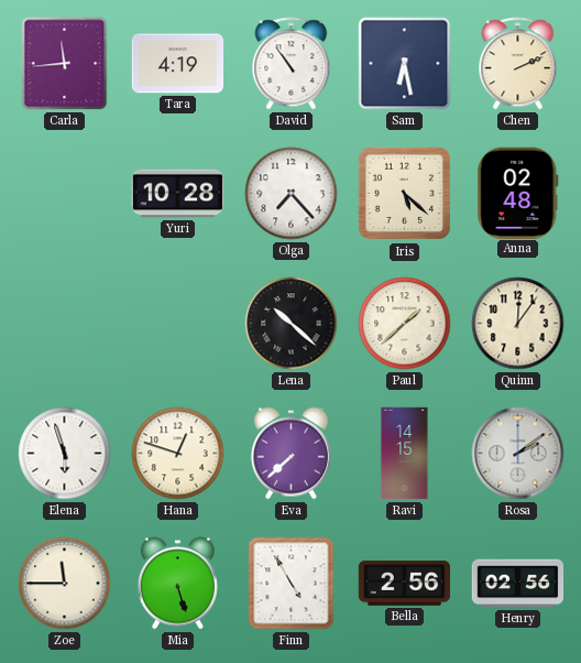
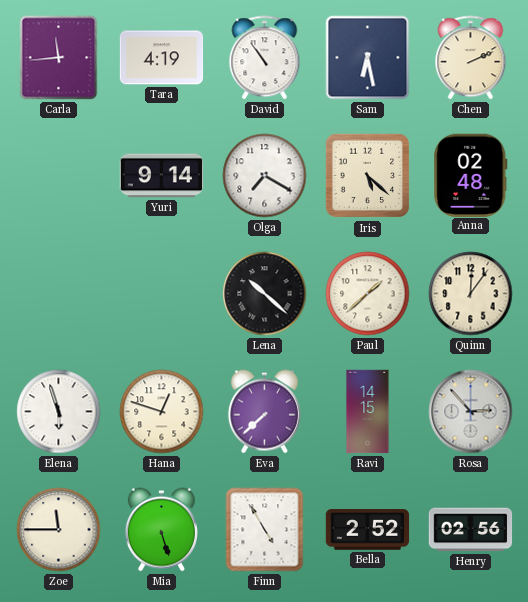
Yuri: 10:28 -> 9:14
Olga: 7:23 -> 7:20
Rosa: 2:09 -> 2:53
Bella: 2:56 -> 2:52
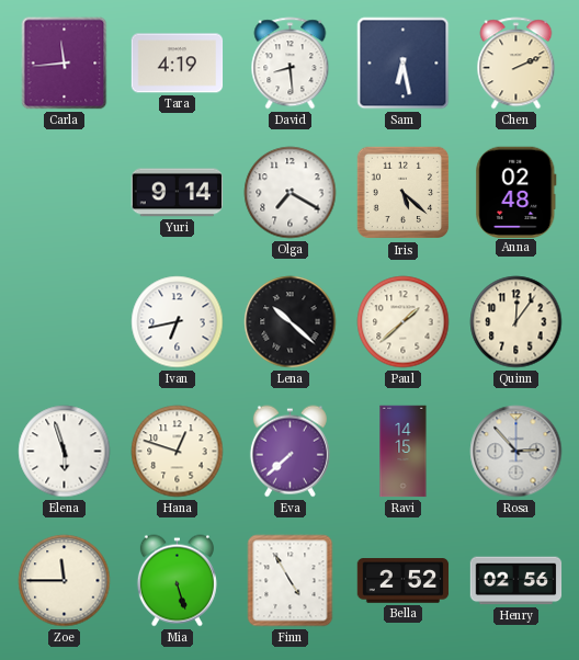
David: 10:54 -> 8:29
Ivan: none -> 6:43
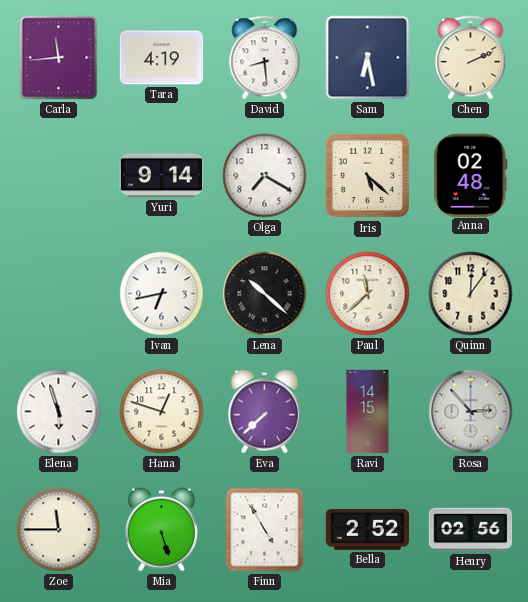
Paul: 1:38 -> 11:38
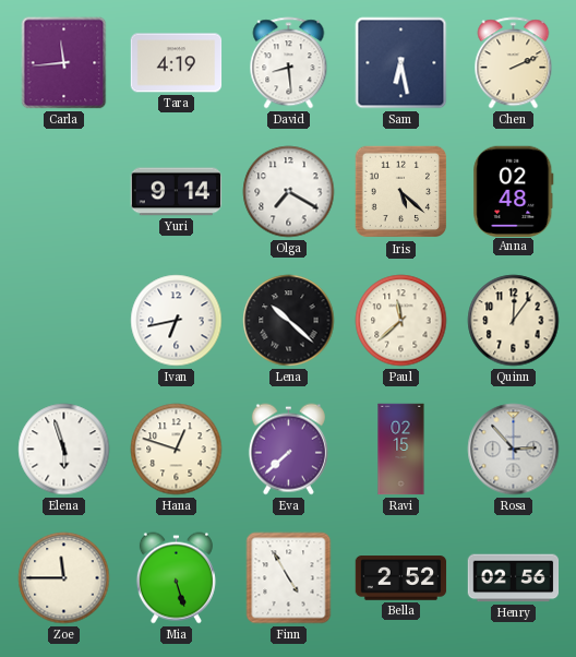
Ravi: 14:15 -> 02:15
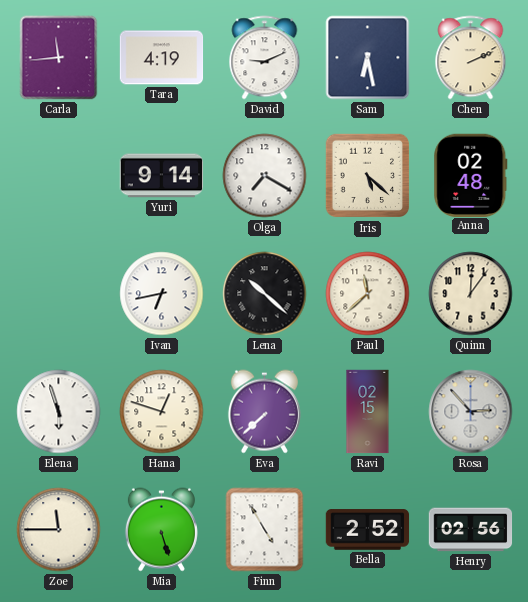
David: 8:29 -> 9:11
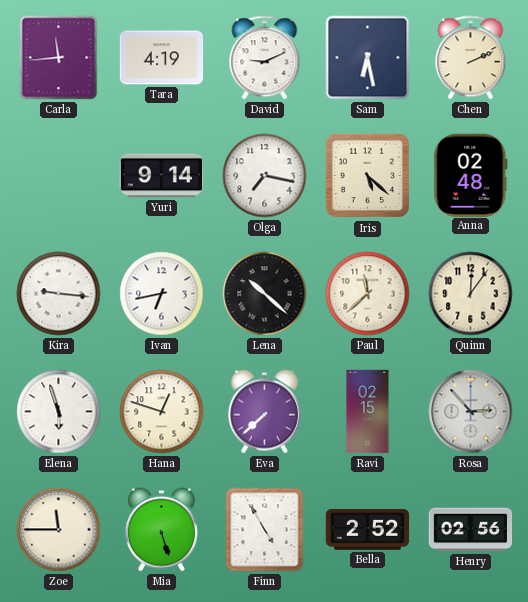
Olga: 7:20 -> 7:17
Kira: none -> 9:16
